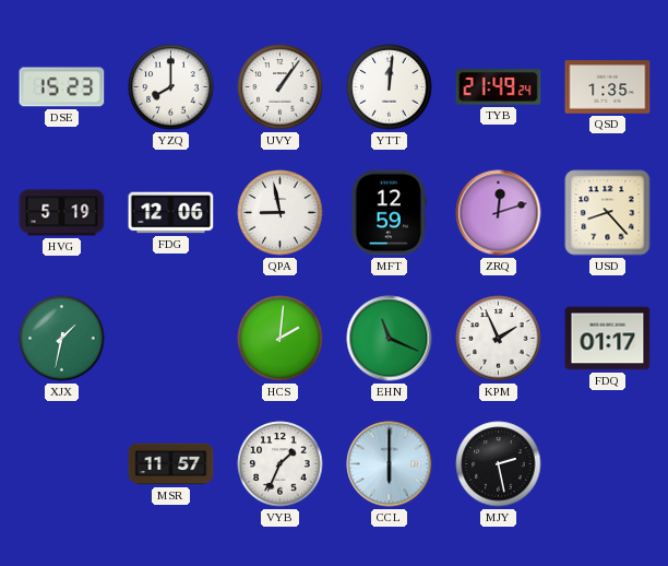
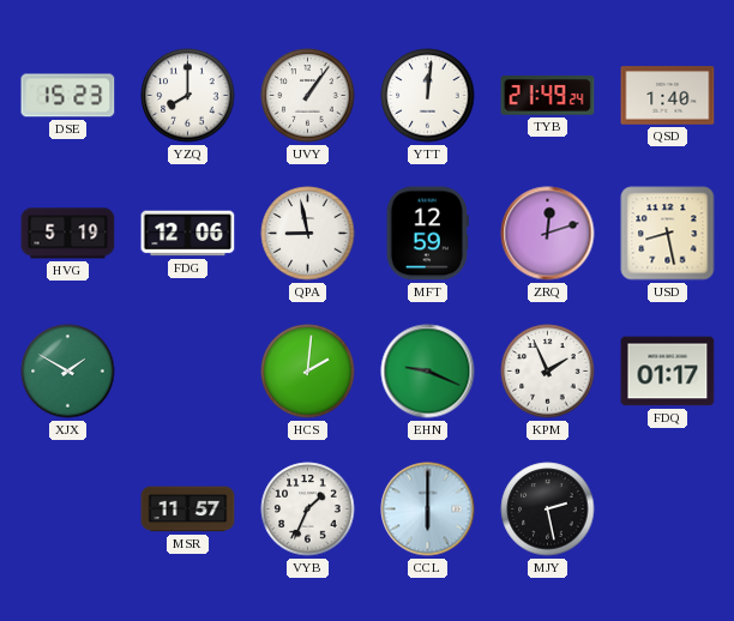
QSD: 1:35 -> 1:40
USD: 8:23 -> 8:28
XJX: 1:32 -> 1:50
EHN: 11:19 -> 9:19
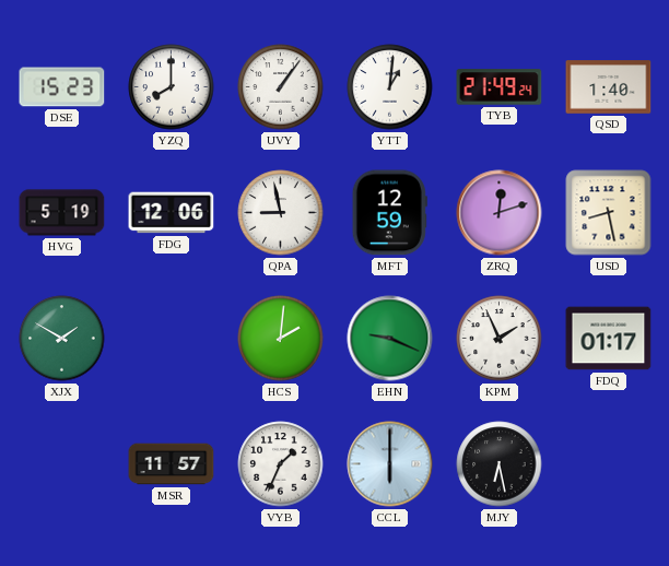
YTT: 12:01 -> 1:01
MJY: 2:28 -> 6:28
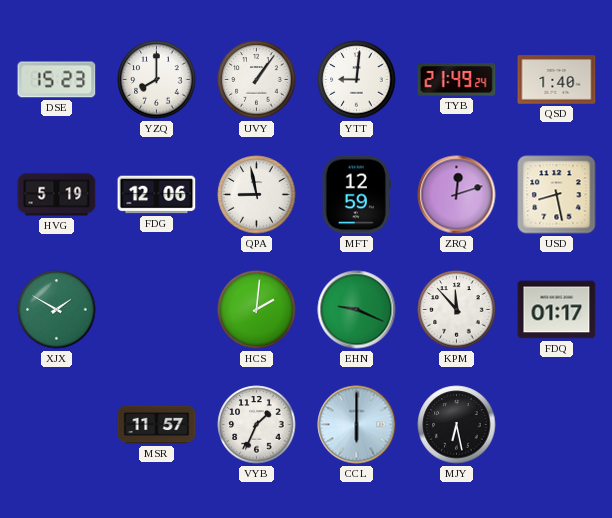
YTT: 1:01 -> 9:01
KPM: 1:56 -> 11:53
